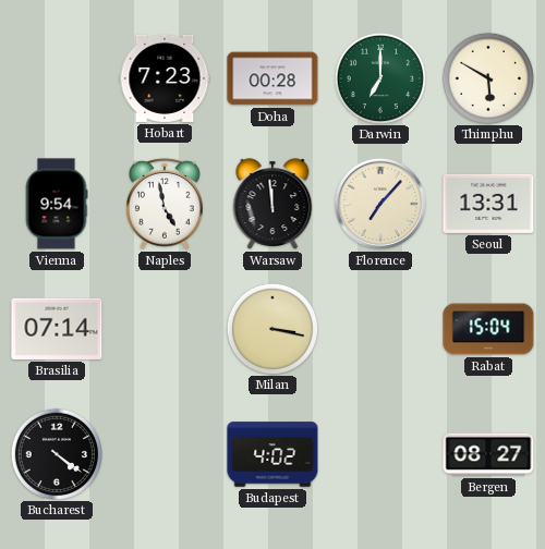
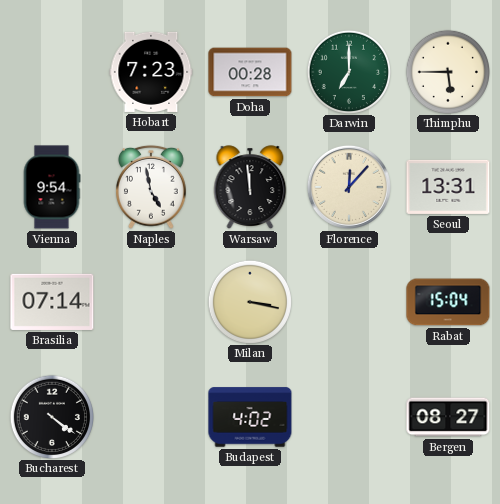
Thimphu: 5:50 -> 5:45
Florence: 7:07 -> 12:07
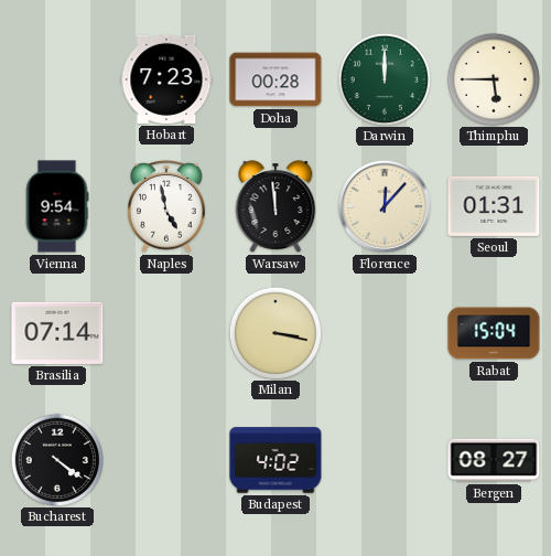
Darwin: 7:00 -> 12:00
Seoul: 13:31 -> 01:31
